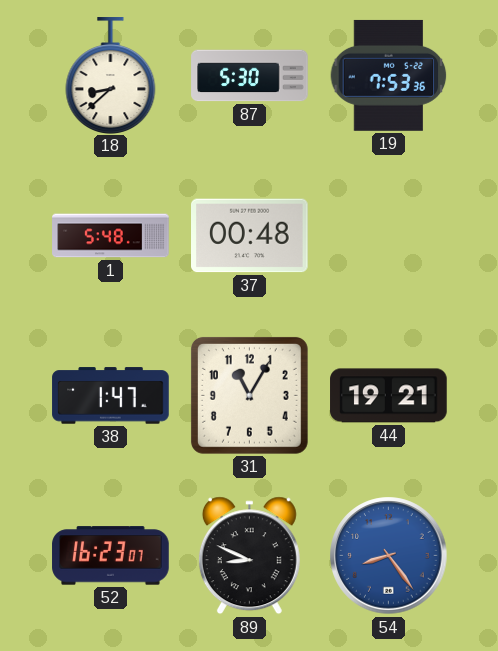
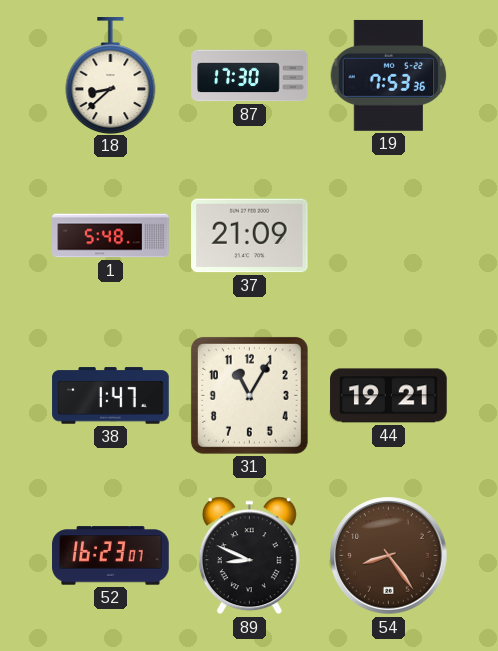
87: 5:30 -> 17:30
37: 00:48 -> 21:09
54 dial: blue -> brown
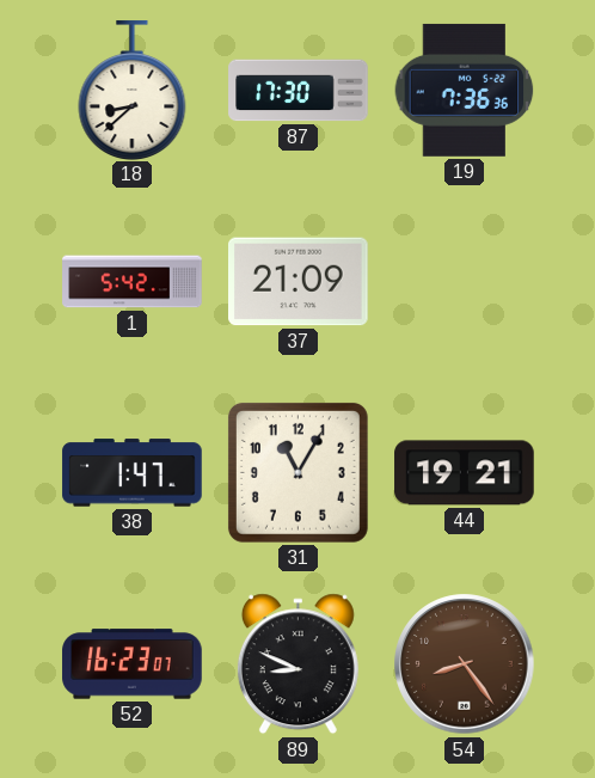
19: 7:53 -> 7:36
1: 5:48 -> 5:42
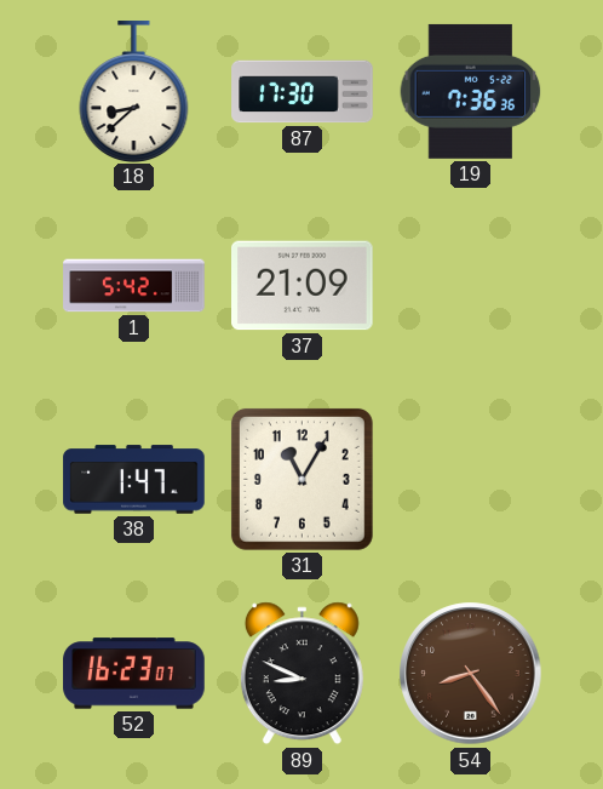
44: 19:21 -> none
